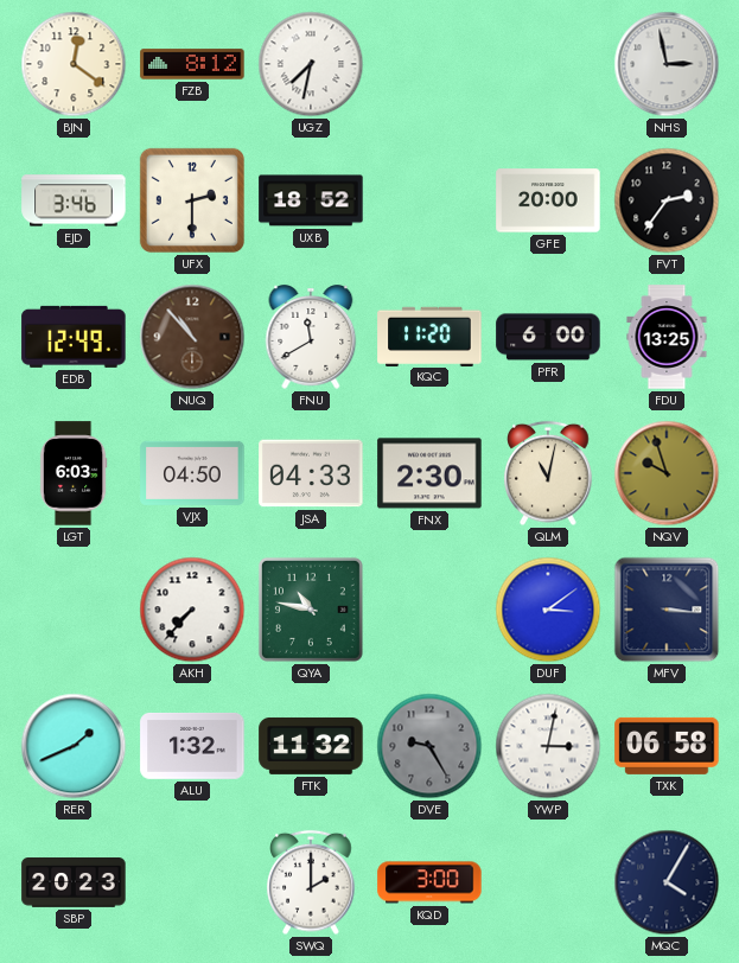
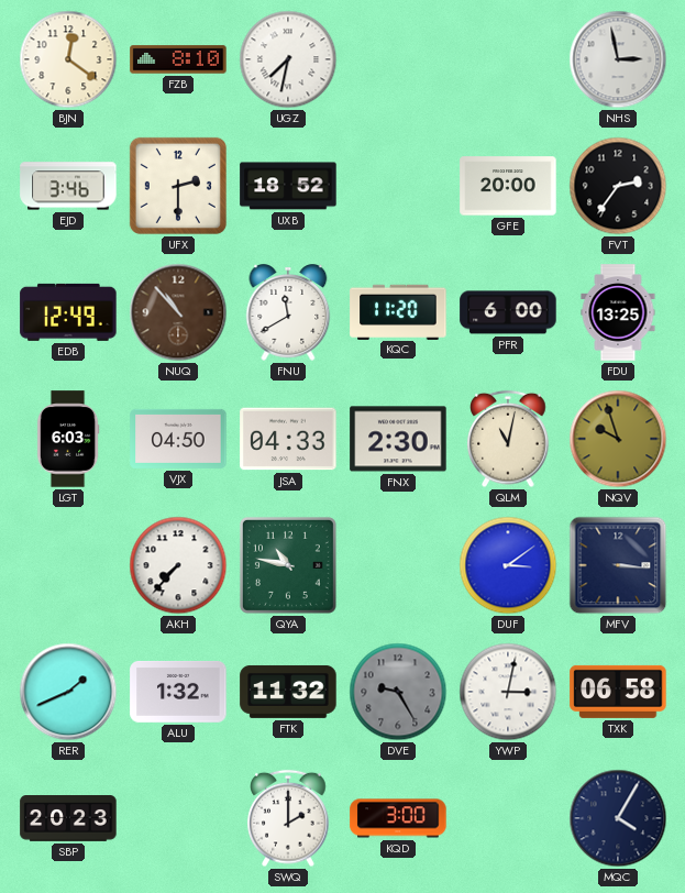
FZB: 8:12 -> 8:10
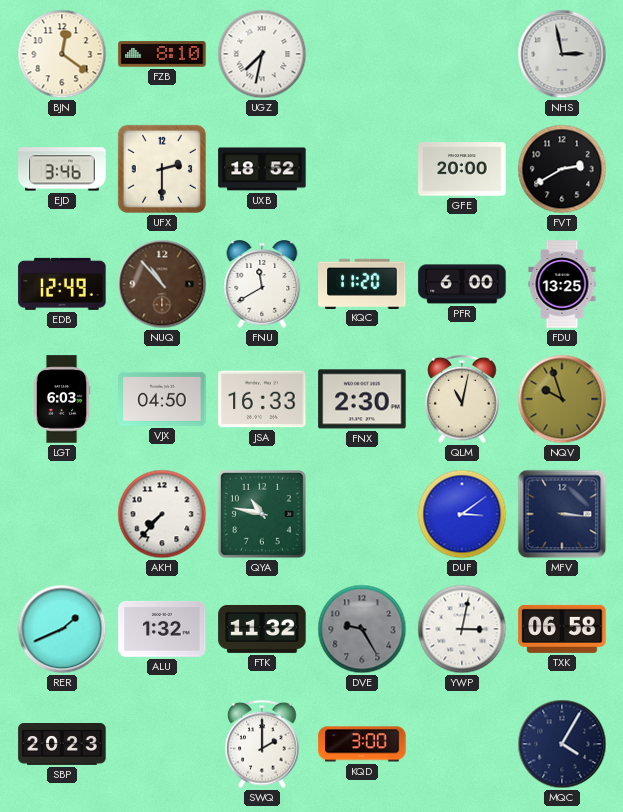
FVT: 2:36 -> 2:40
JSA: 04:33 -> 16:33
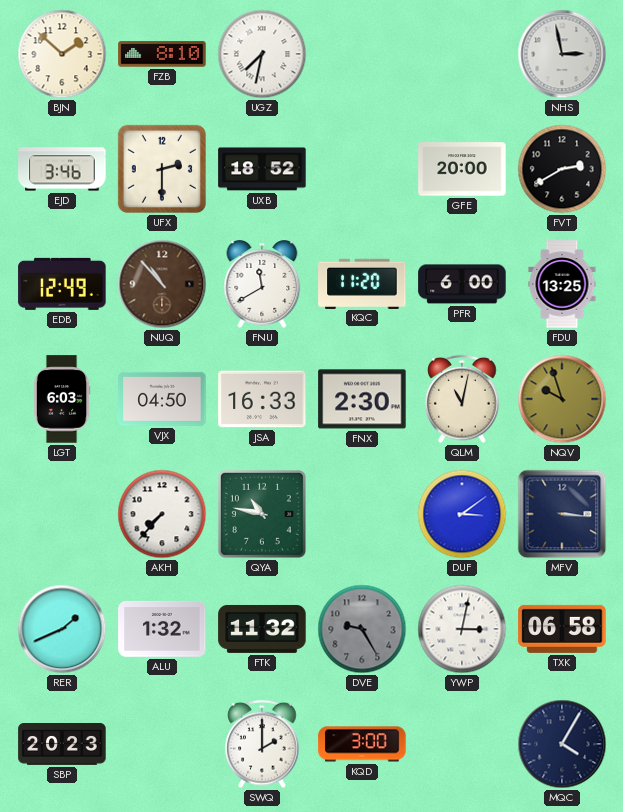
BJN: 12:21 -> 1:52
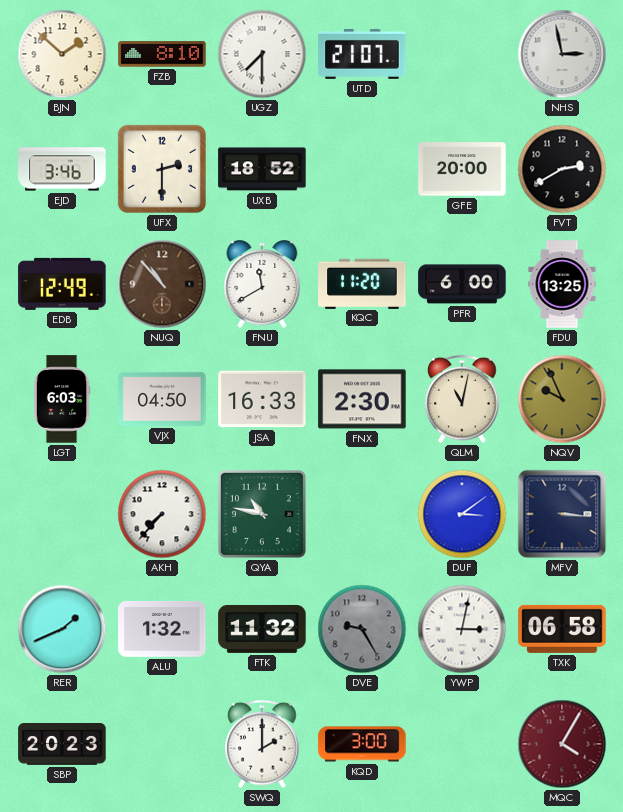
UGZ: 7:32 -> 7:30
UTD: none -> 21:07
NQV: 9:57 -> 9:56
MQC dial: navy -> burgundy
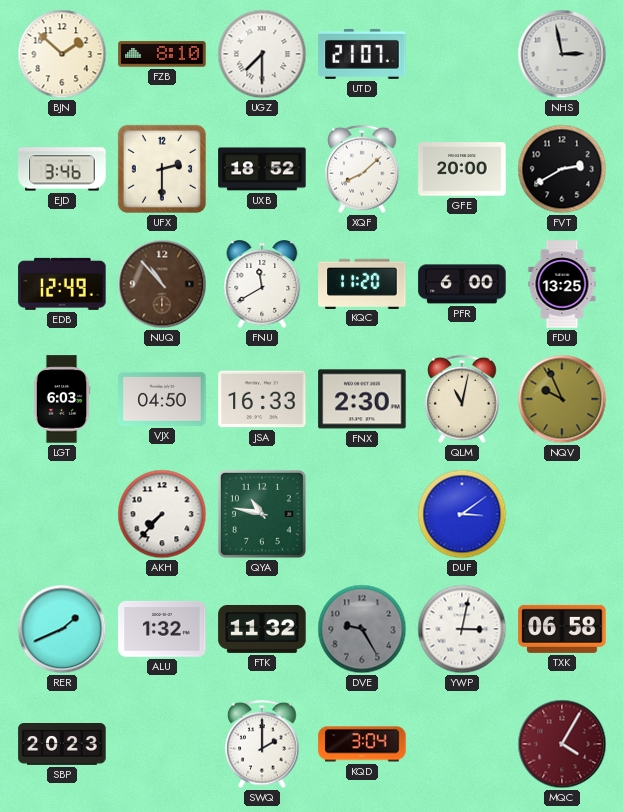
XQF: none -> 8:08
MFV: 3:16 -> none
KQD: 3:00 -> 3:04
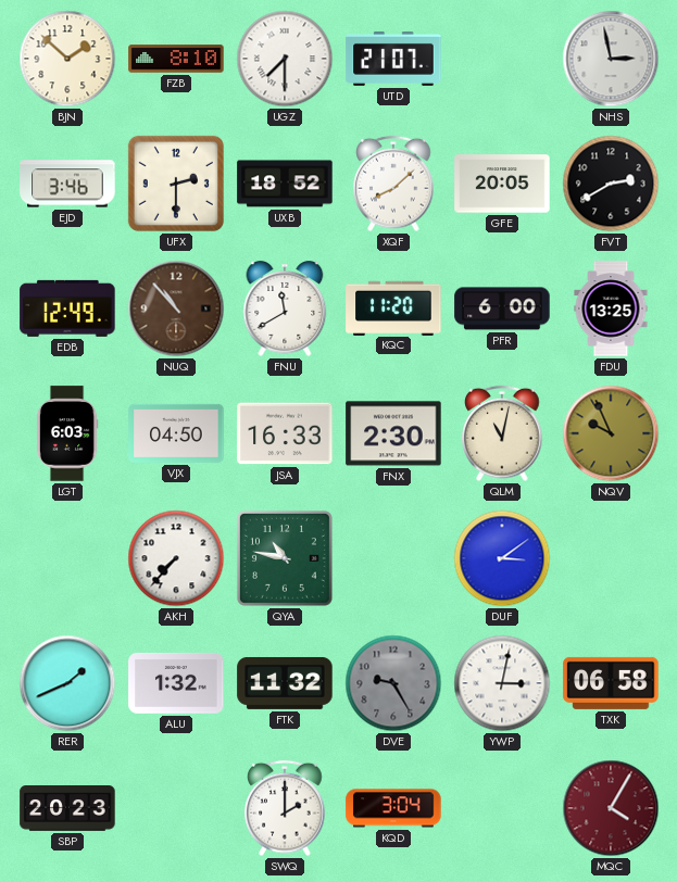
GFE: 20:00 -> 20:05
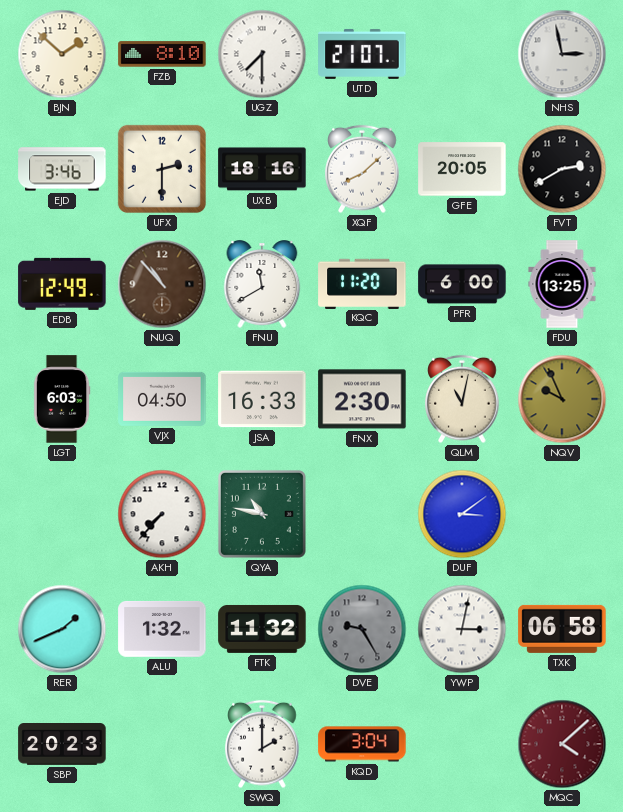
UXB: 18:52 -> 18:16
MQC: 4:05 -> 4:08
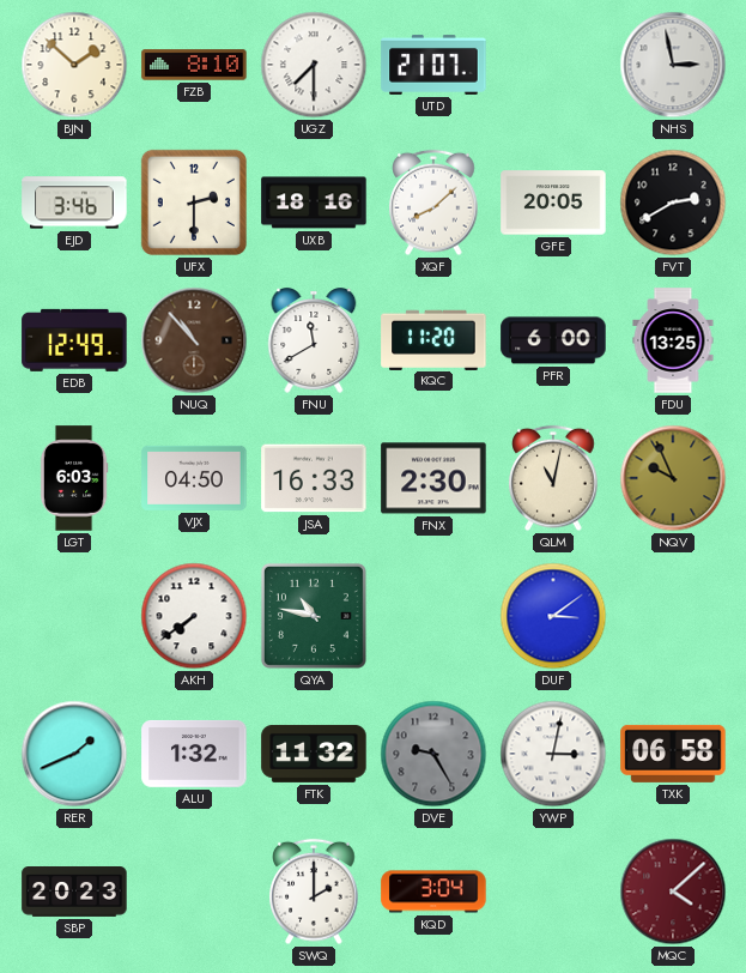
AKH: 7:37 -> 7:39
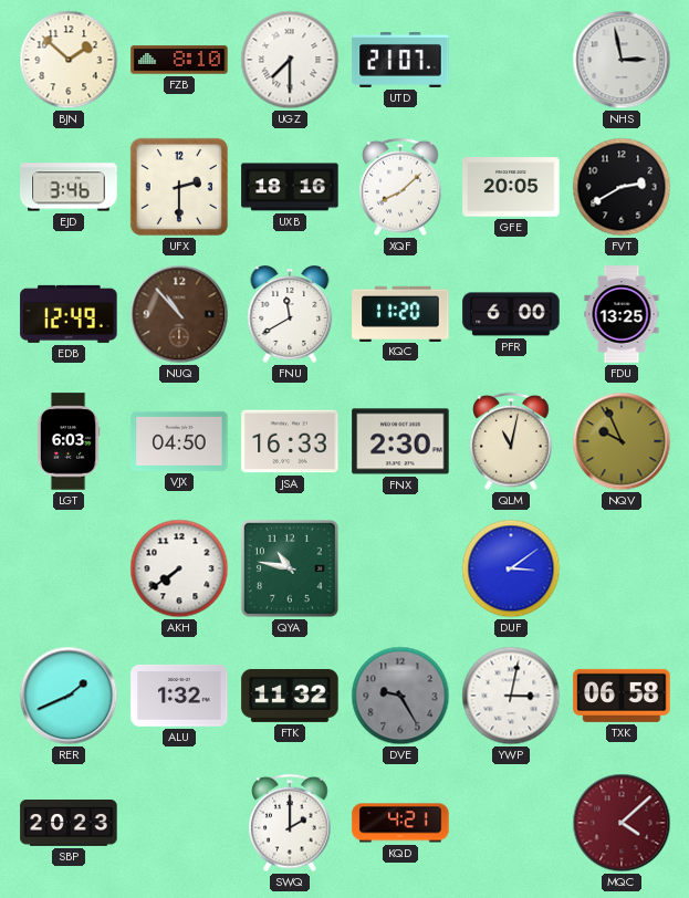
KQD: 3:04 -> 4:21
